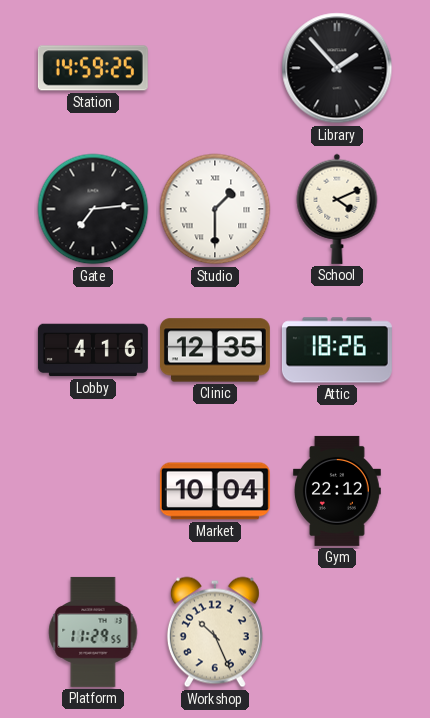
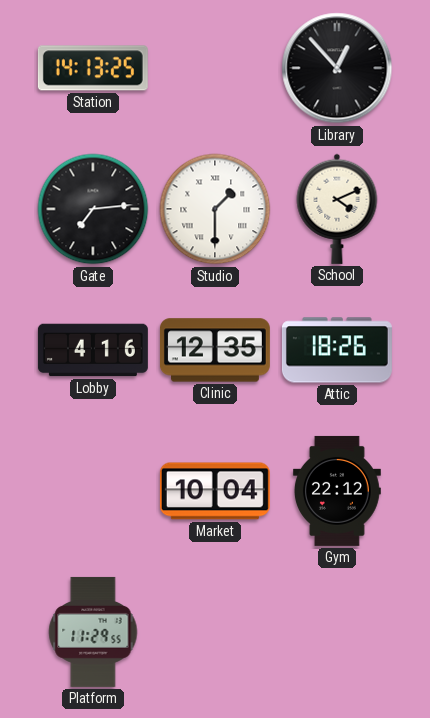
Station: 14:59 -> 14:13
Library: 1:53 -> 12:53
Workshop: 10:26 -> none
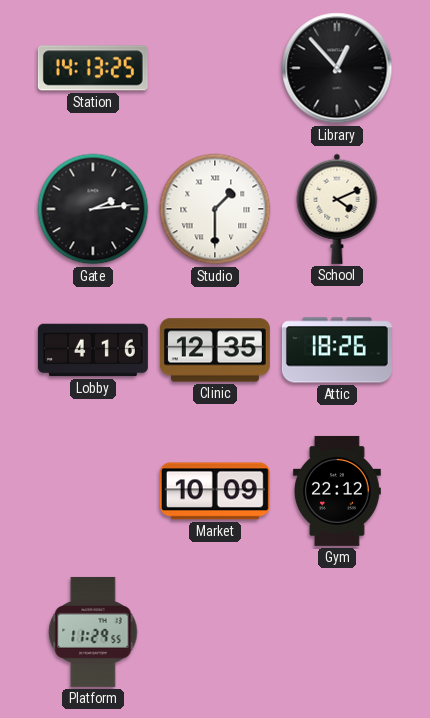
Gate: 7:14 -> 2:14
Market: 10:04 -> 10:09
